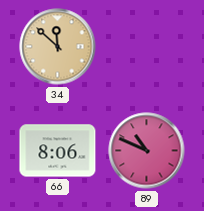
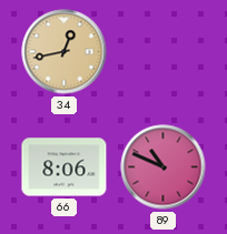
34: 11:52 -> 12:43
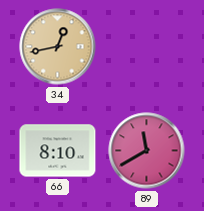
66: 8:06 -> 8:10
89: 10:49 -> 11:40
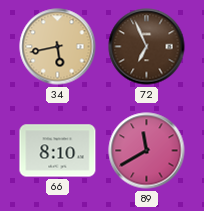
34: 12:43 -> 5:43
72: none -> 6:56
